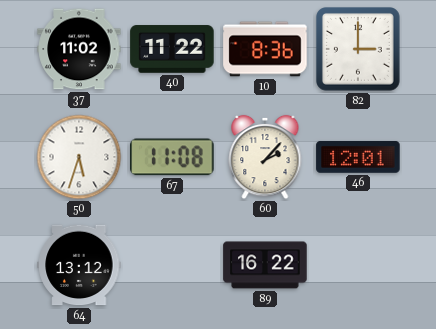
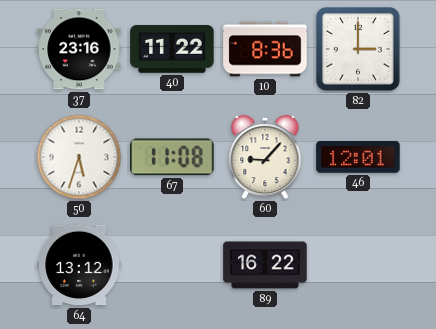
37: 11:02 -> 23:16
60: 2:07 -> 9:07
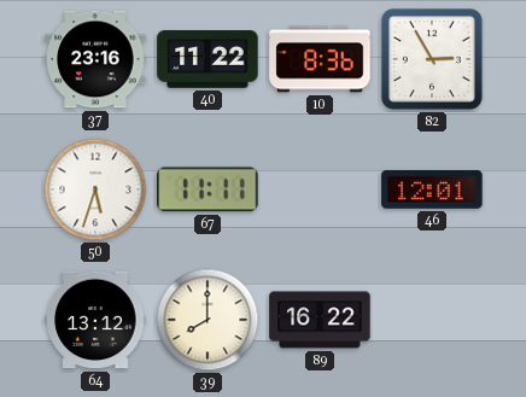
82: 3:00 -> 2:55
67: 11:08 -> 11:11
60: 9:07 -> none
39: none -> 8:00
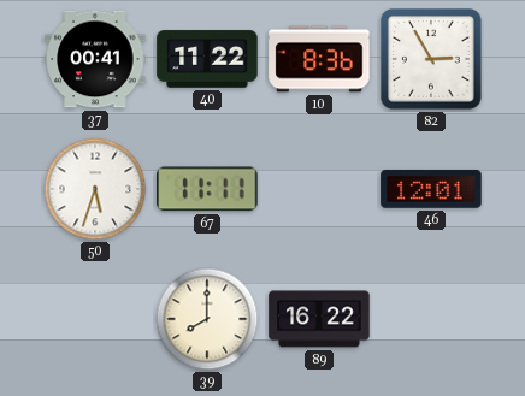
37: 23:16 -> 00:41
64: 13:12 -> none
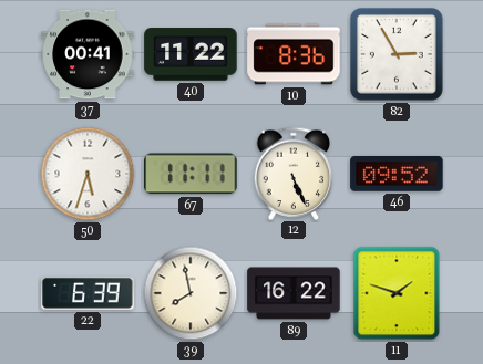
12: none -> 5:26
46: 12:01 -> 09:52
22: none -> 6:39
39: 8:00 -> 7:58
11: none -> 1:48
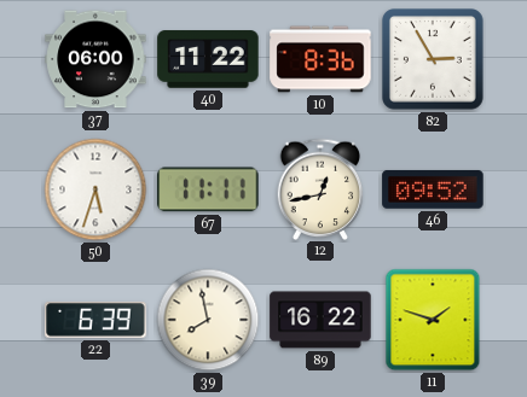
37: 00:41 -> 06:00
12: 5:26 -> 12:43
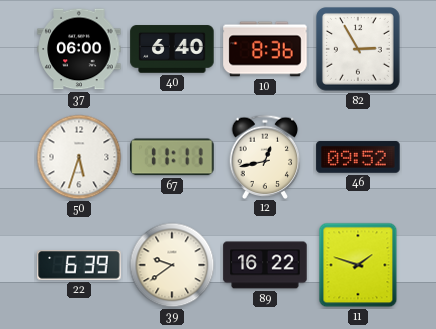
40: 11:22 -> 6:40
39: 7:58 -> 9:39
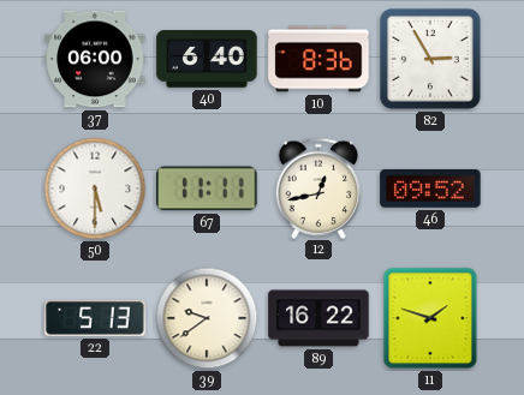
50: 5:33 -> 5:30
22: 6:39 -> 5:13
